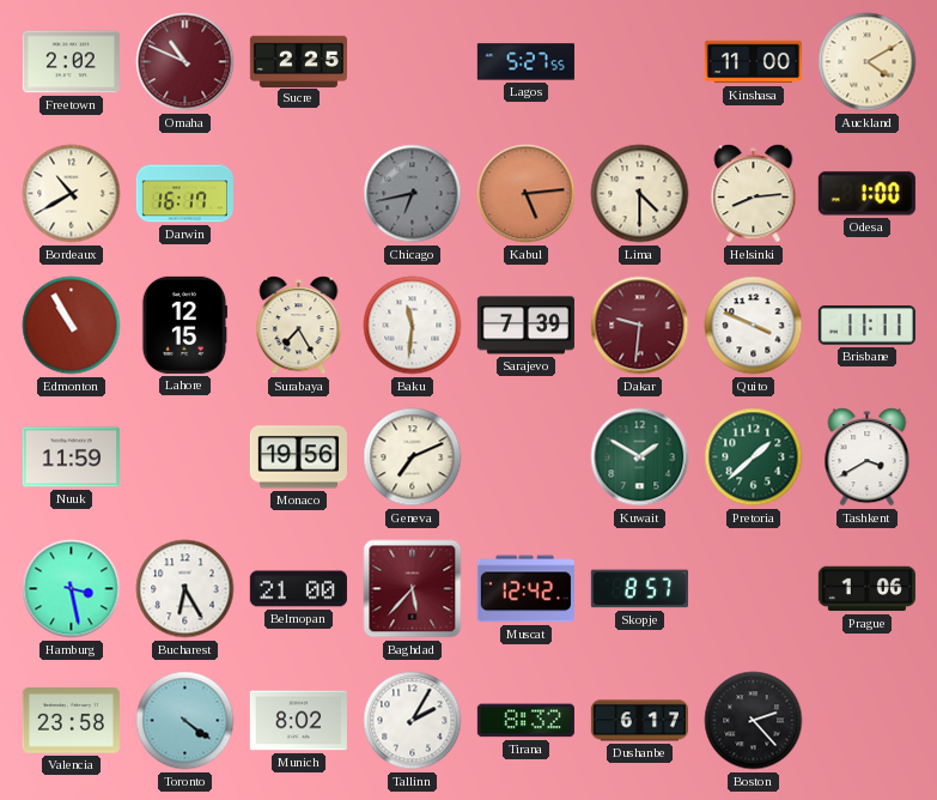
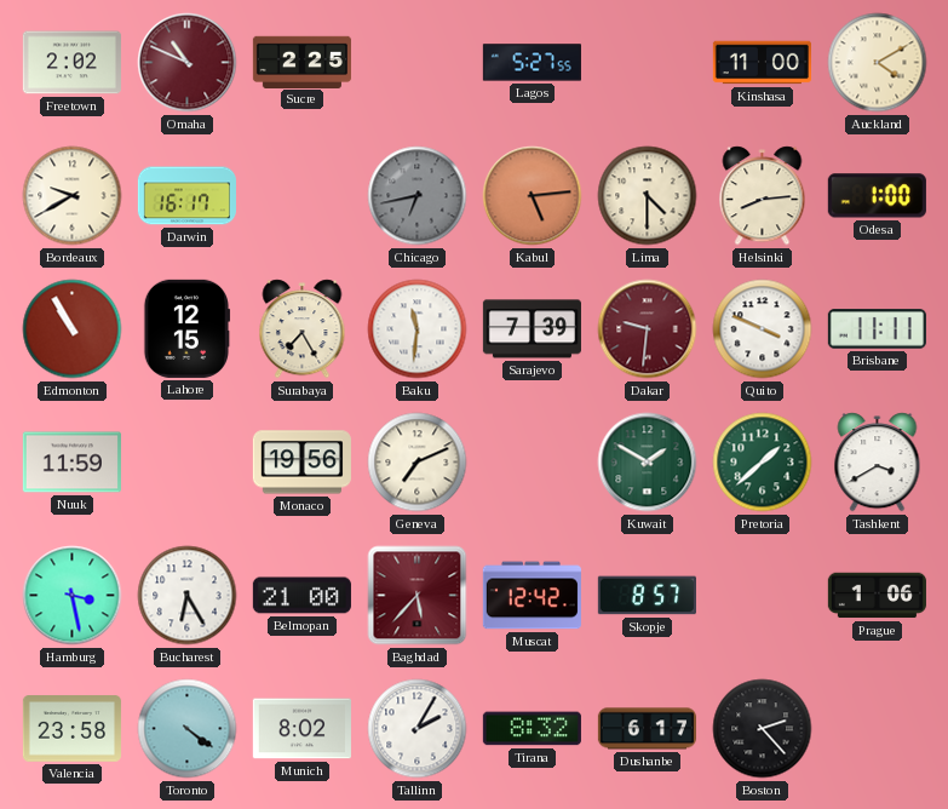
Bordeaux: 10:40 -> 9:40
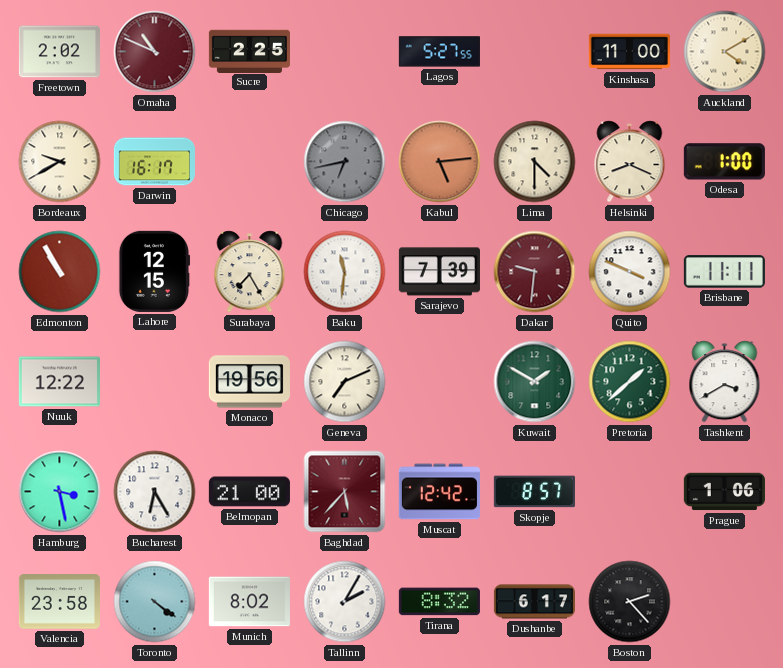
Helsinki: 8:14 -> 8:19
Nuuk: 11:59 -> 12:22
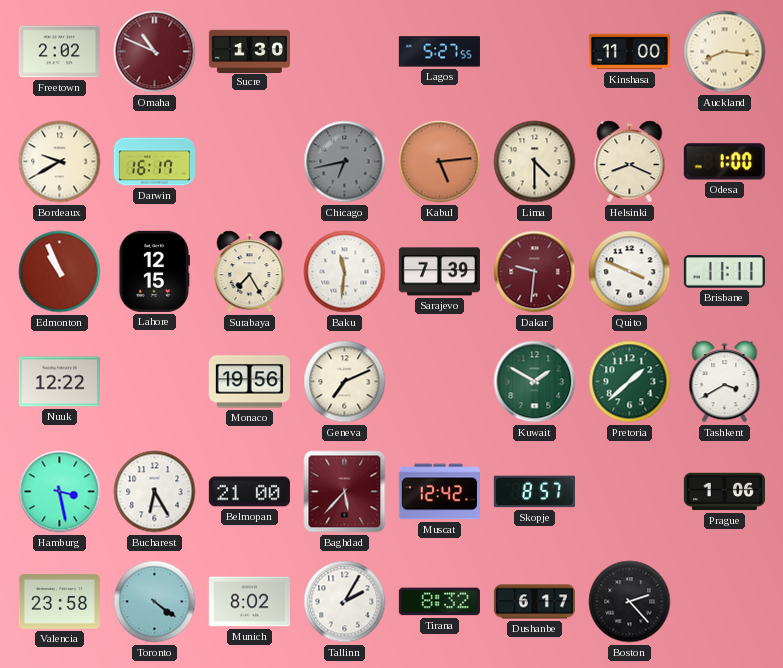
Sucre: 2:25 -> 1:30
Auckland: 4:10 -> 8:16
Edmonton: 10:55 -> 10:56
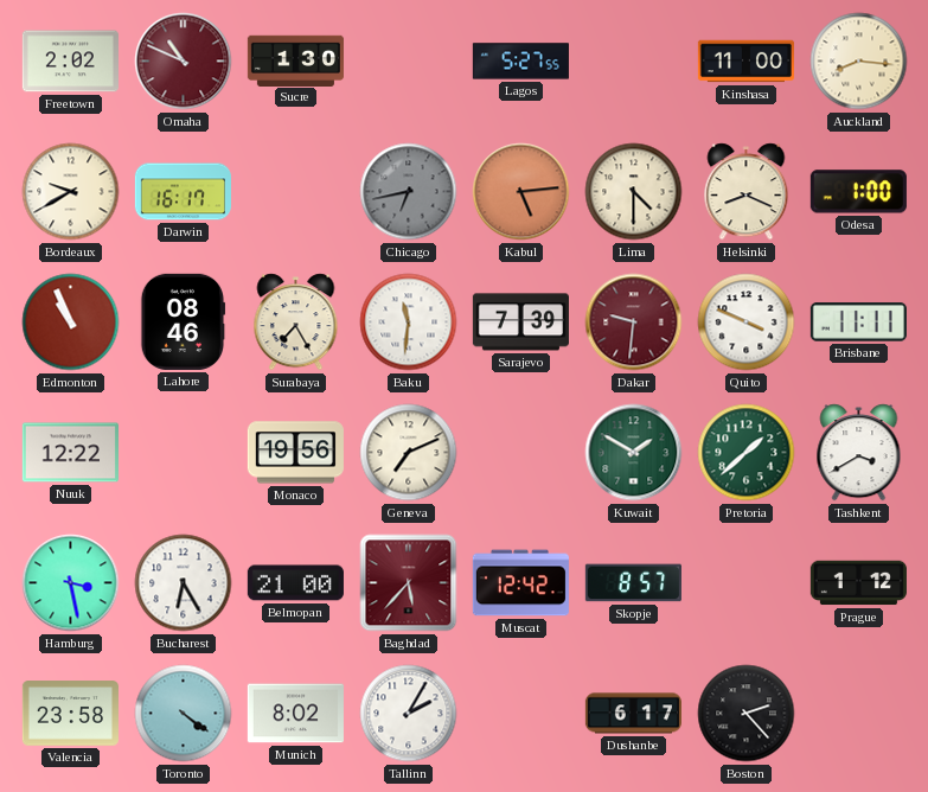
Lahore: 12:15 -> 08:46
Prague: 1:06 -> 1:12
Tirana: 8:32 -> none
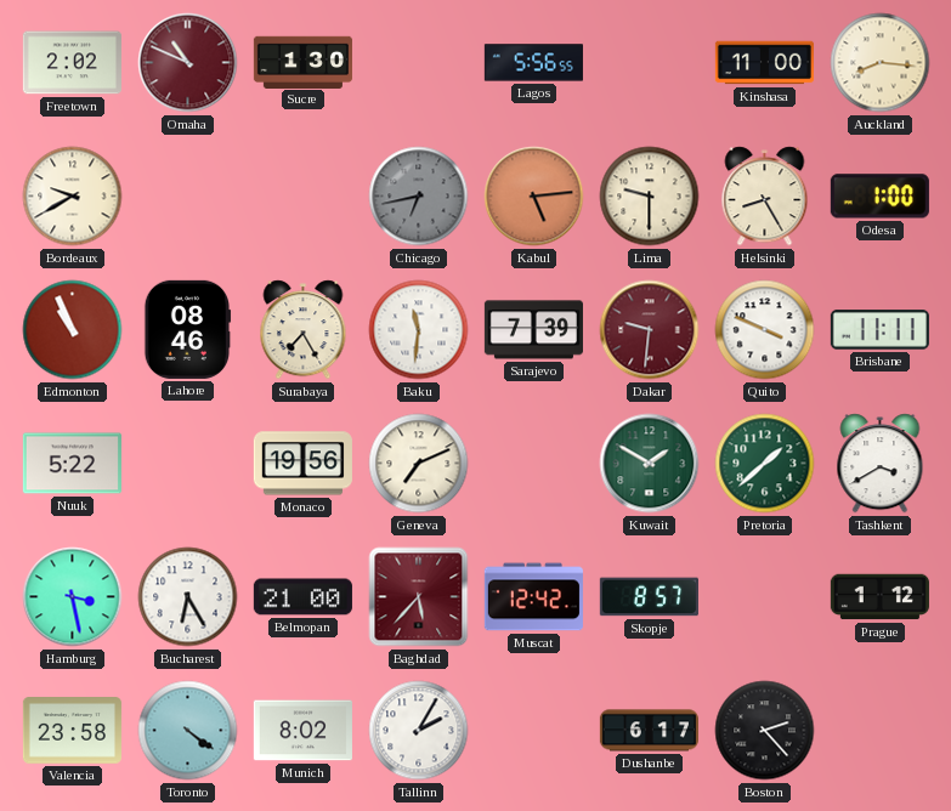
Lagos: 5:27 -> 5:56
Darwin: 16:17 -> none
Lima: 4:30 -> 9:30
Helsinki: 8:19 -> 8:25
Nuuk: 12:22 -> 5:22
